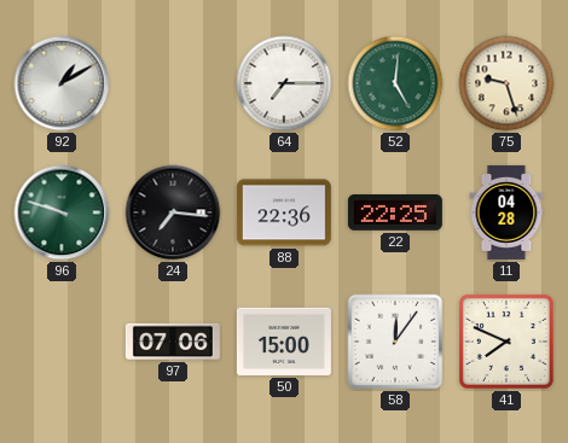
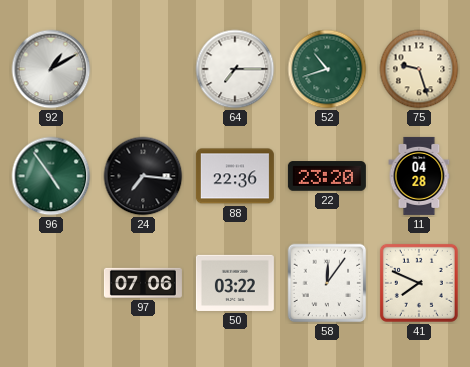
52: 5:01 -> 10:42
96: 9:48 -> 4:54
22: 22:25 -> 23:20
50: 15:00 -> 03:22
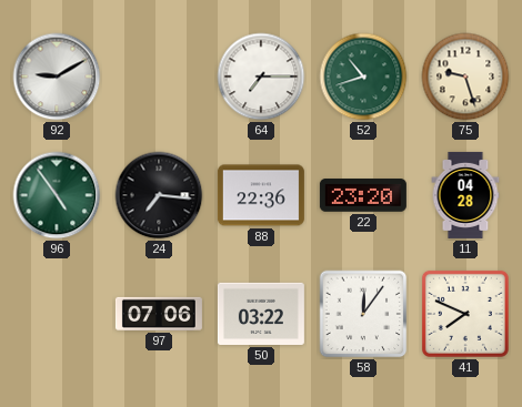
92: 1:10 -> 9:10
